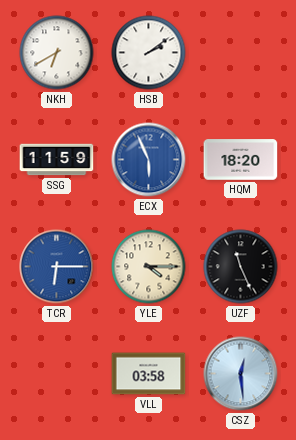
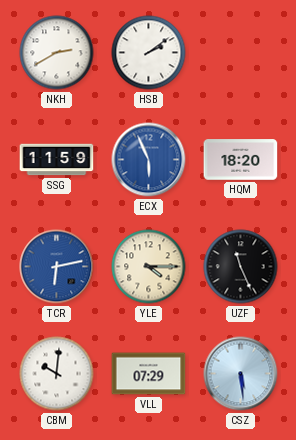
NKH: 6:40 -> 2:40
TCR: 6:15 -> 6:13
CBM: none -> 10:01
VLL: 03:58 -> 07:29
CSZ: 12:29 -> 5:29
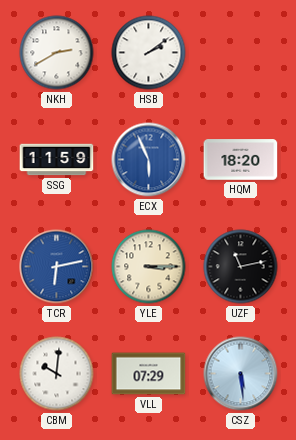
YLE: 4:15 -> 3:15
UZF: 11:26 -> 11:13
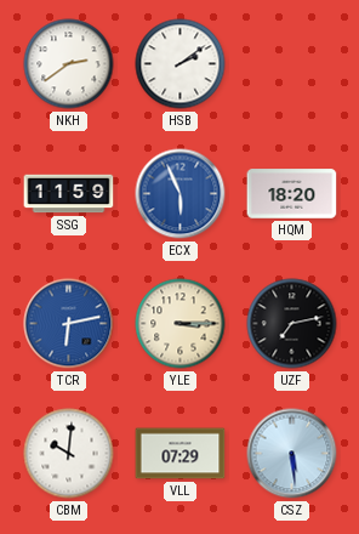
NKH: 2:40 -> 2:39
UZF: 11:13 -> 7:13
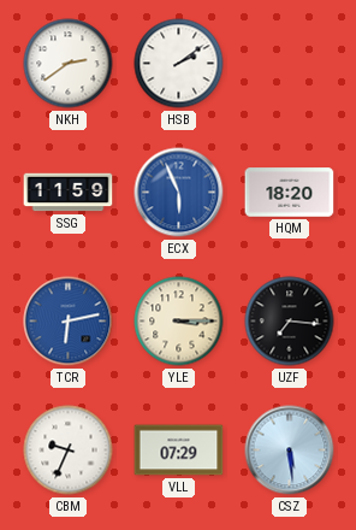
UZF: 7:13 -> 7:16
CBM: 10:01 -> 9:34
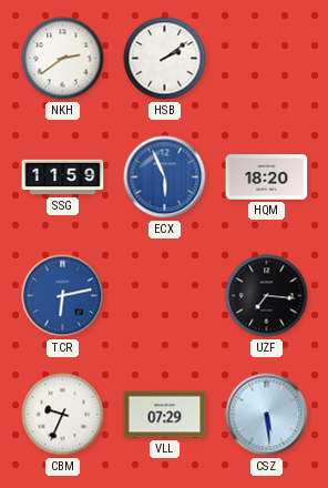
YLE: 3:15 -> none
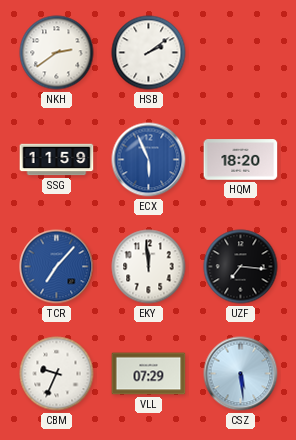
TCR: 6:13 -> 7:07
EKY: none -> 11:59
